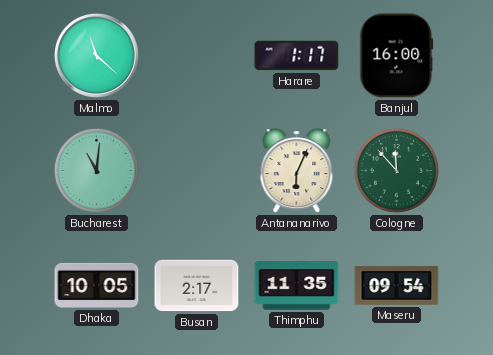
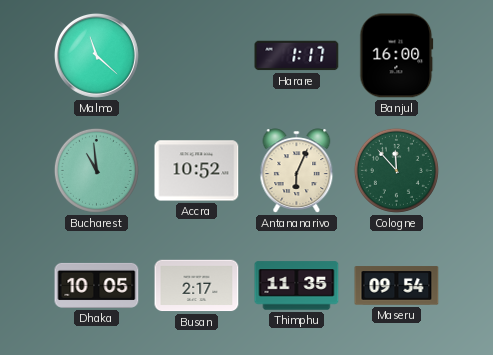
Bucharest: 11:01 -> 10:59
Accra: none -> 10:52
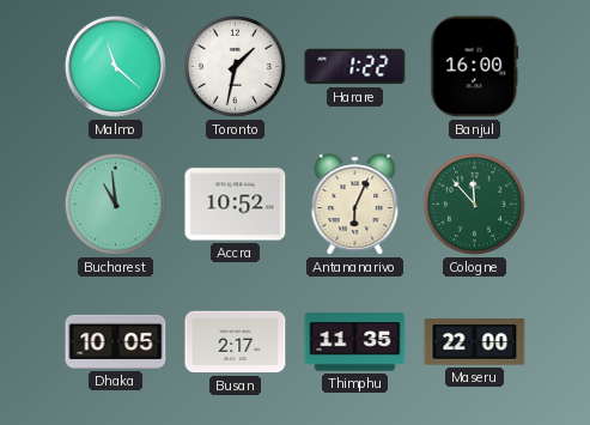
Toronto: none -> 1:32
Harare: 1:17 -> 1:22
Maseru: 09:54 -> 22:00
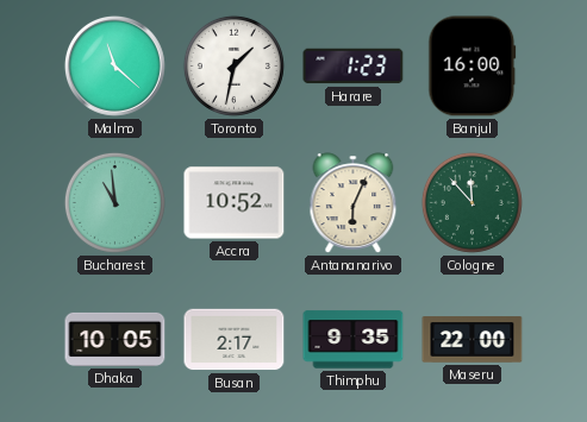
Harare: 1:22 -> 1:23
Thimphu: 11:35 -> 9:35
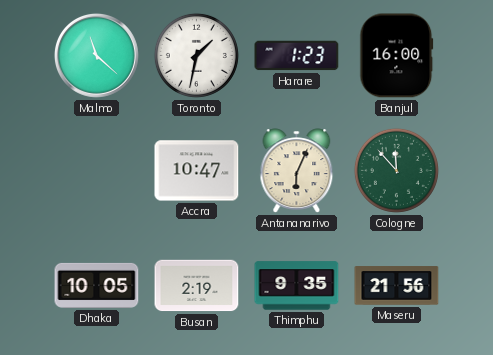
Bucharest: 10:59 -> none
Accra: 10:52 -> 10:47
Busan: 2:17 -> 2:19
Maseru: 22:00 -> 21:56
